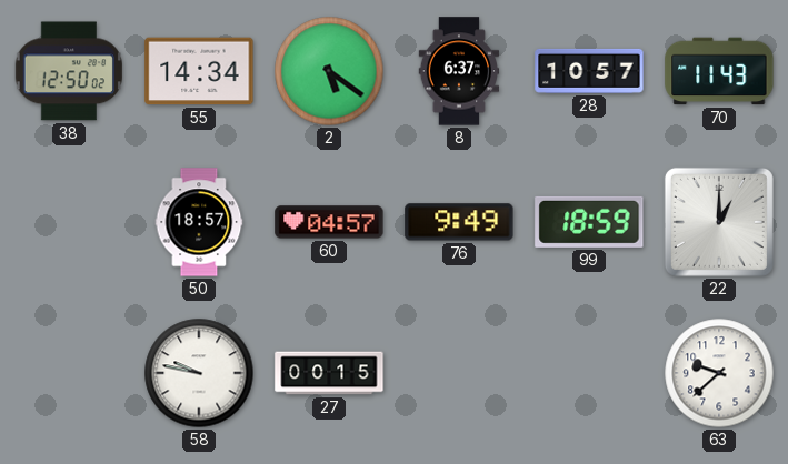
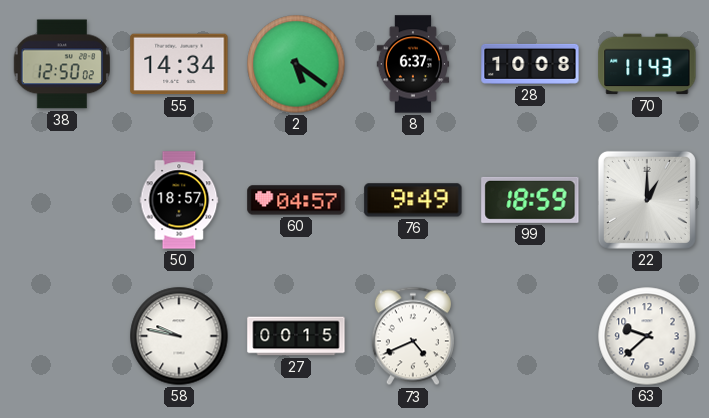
28: 10:57 -> 10:08
73: none -> 4:41
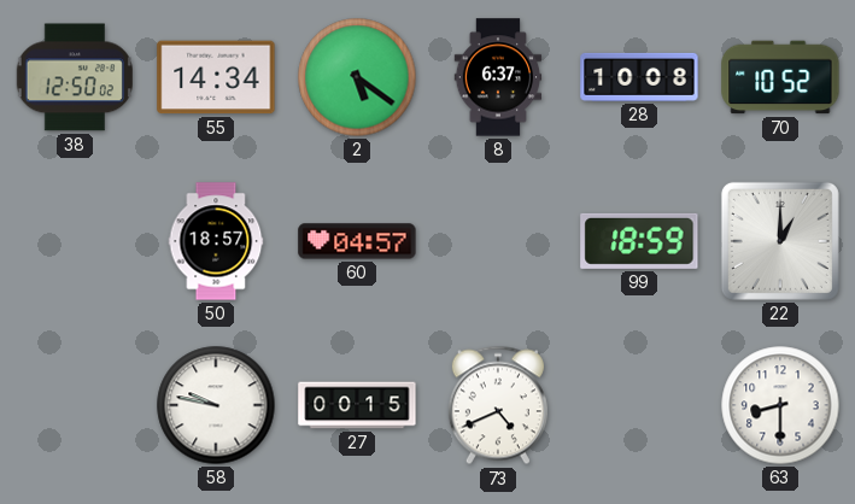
70: 11:43 -> 10:52
76: 9:49 -> none
63: 9:38 -> 8:30
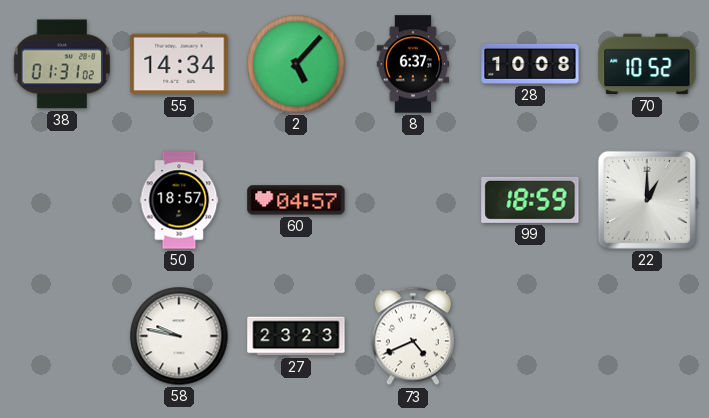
38: 12:50 -> 01:31
2: 5:21 -> 5:07
27: 00:15 -> 23:23
63: 8:30 -> none
